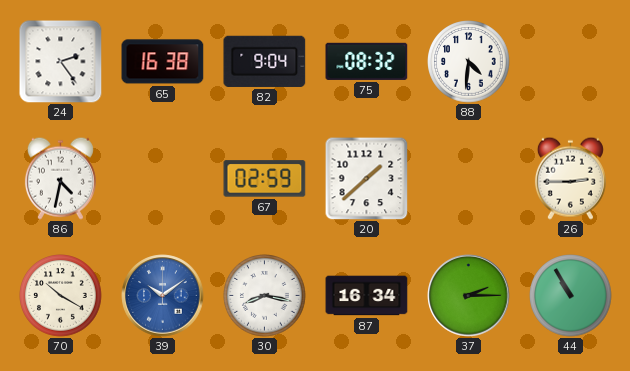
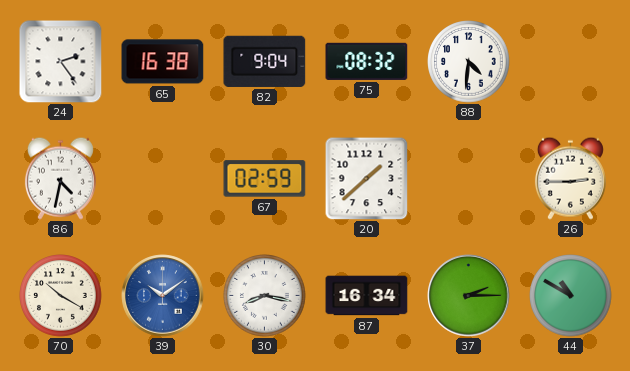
44: 10:55 -> 10:50
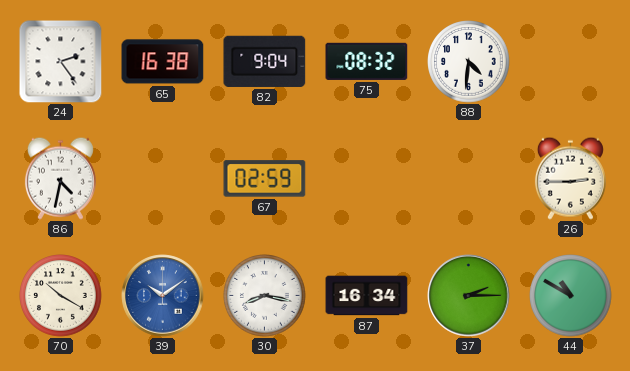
20: 1:38 -> none
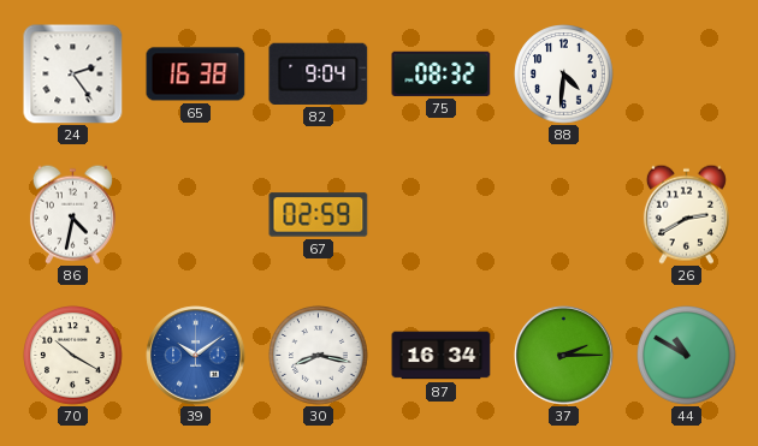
26: 2:45 -> 2:40
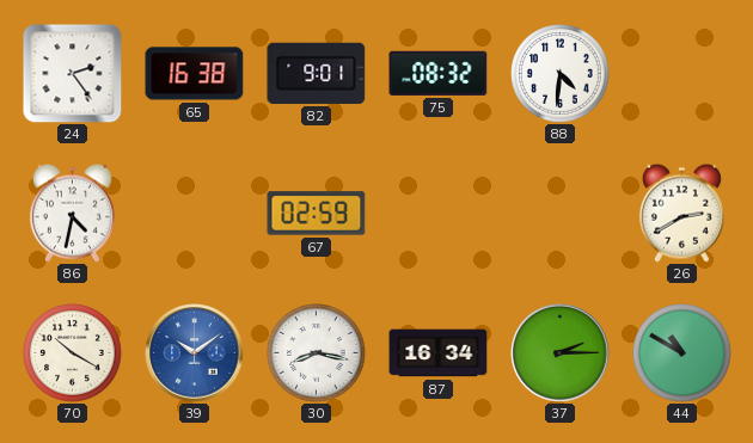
82: 9:04 -> 9:01
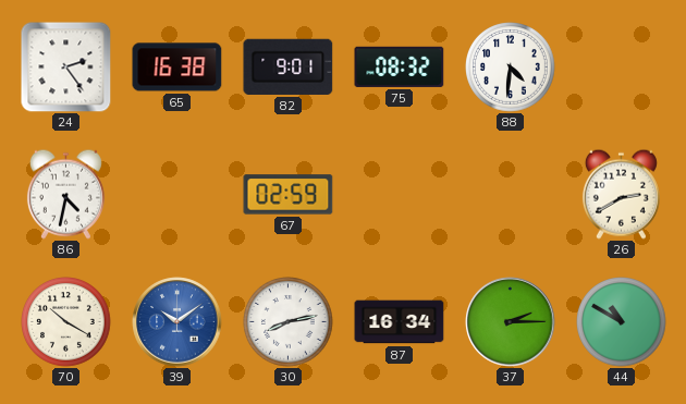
30: 8:17 -> 8:13
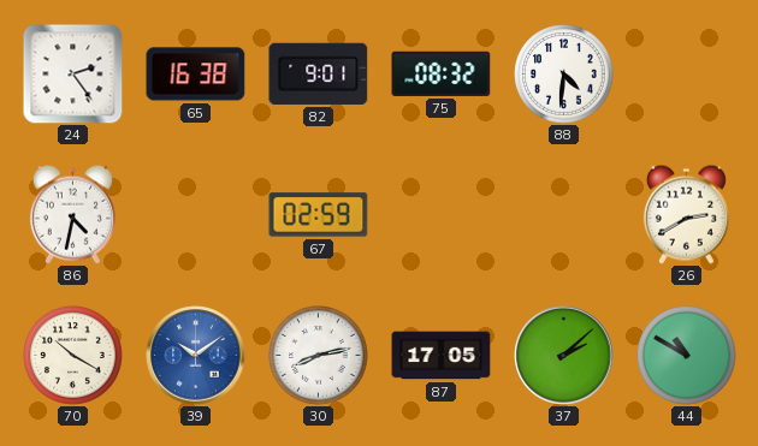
87: 16:34 -> 17:05
37: 2:15 -> 2:08
